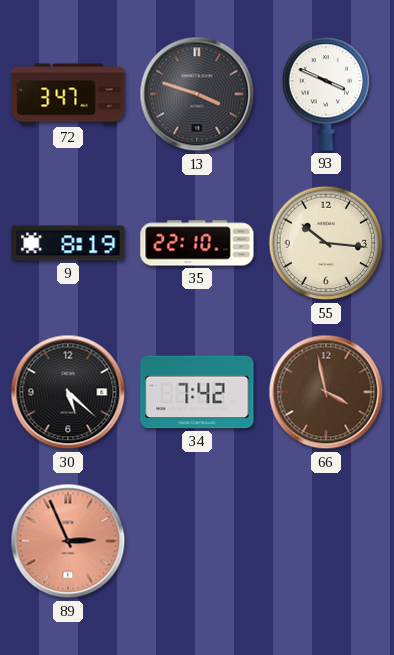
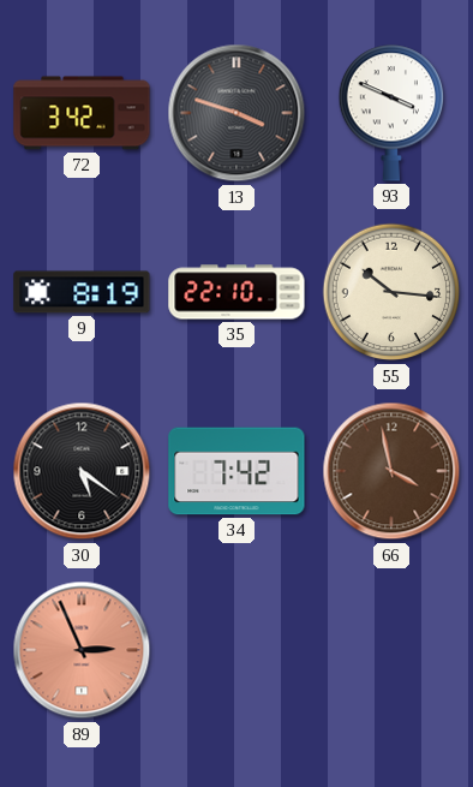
72: 3:47 -> 3:42
30: 5:22 -> 5:21
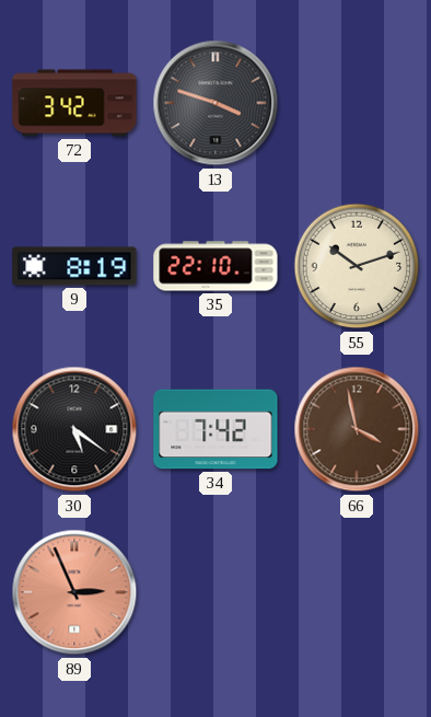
93: 3:49 -> none
55: 10:16 -> 10:12
